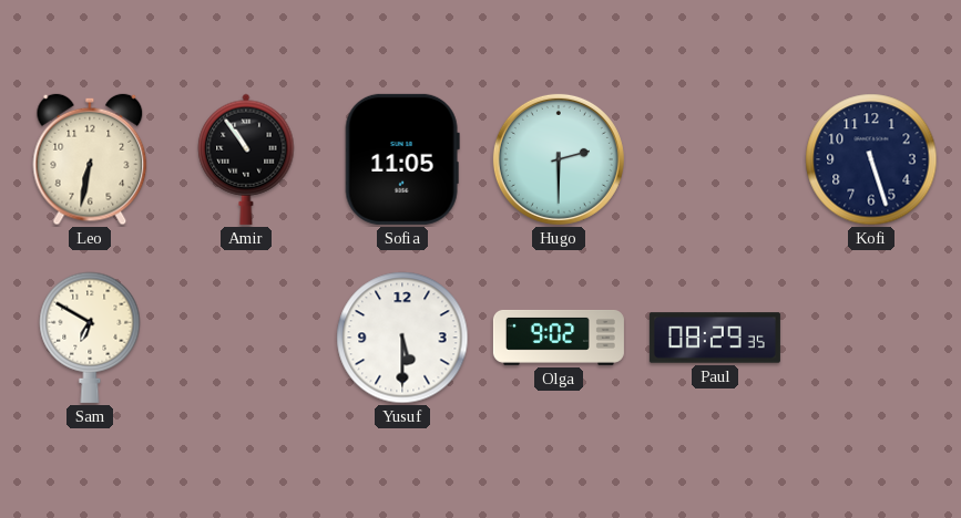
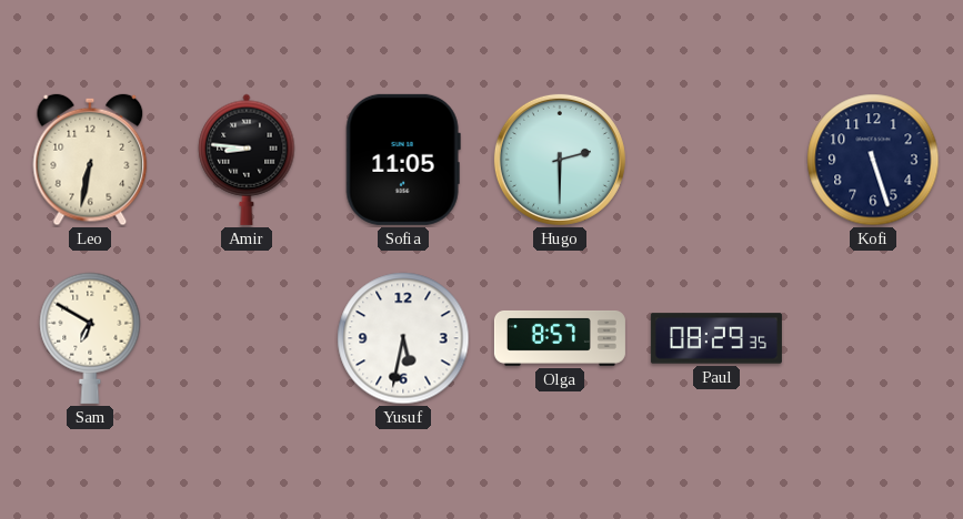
Amir: 10:54 -> 8:46
Yusuf: 5:30 -> 5:32
Olga: 9:02 -> 8:57
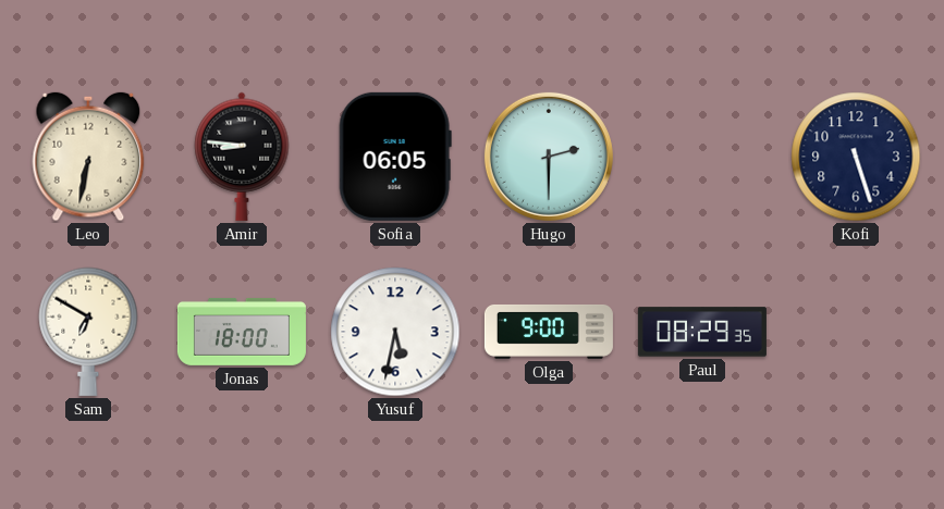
Sofia: 11:05 -> 06:05
Jonas: none -> 18:00
Olga: 8:57 -> 9:00
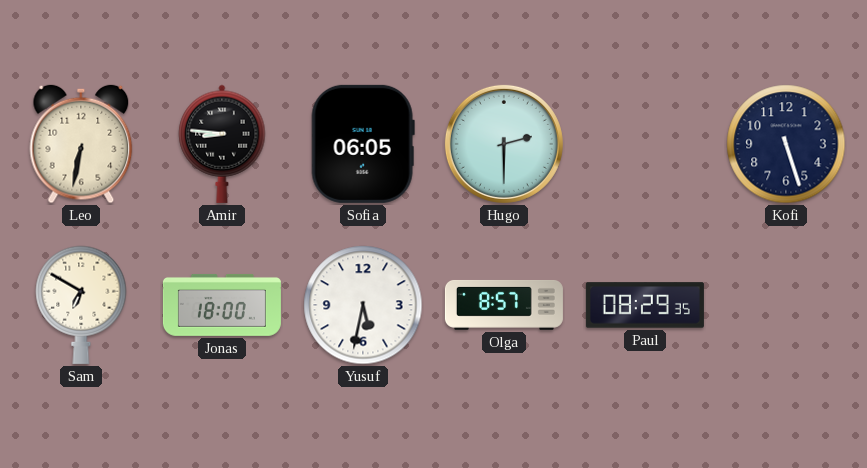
Olga: 9:00 -> 8:57
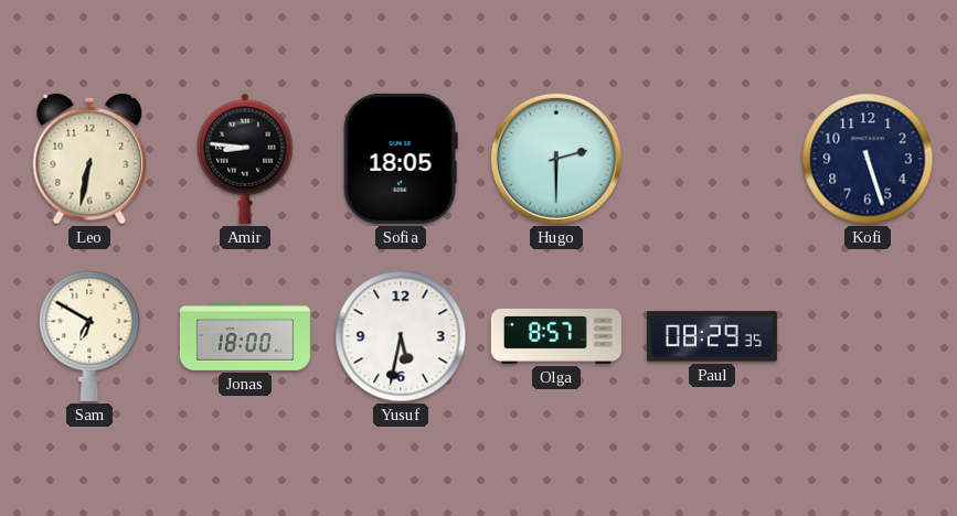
Sofia: 06:05 -> 18:05
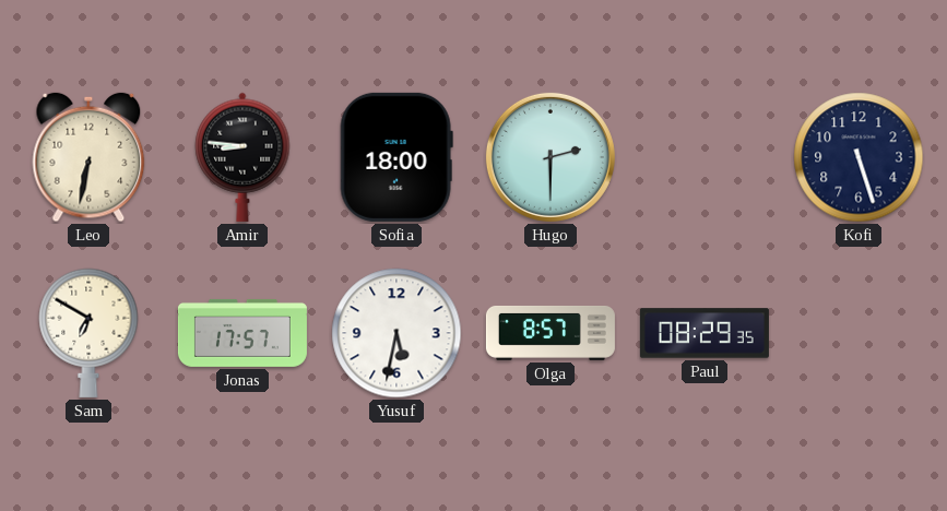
Sofia: 18:05 -> 18:00
Jonas: 18:00 -> 17:57
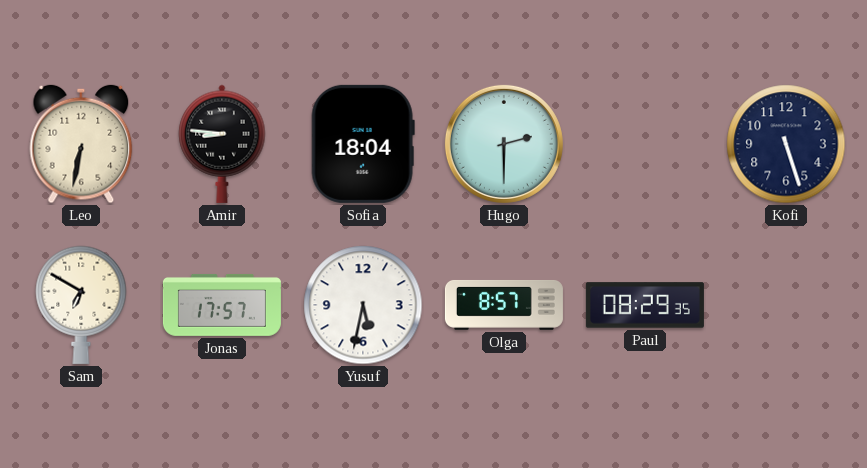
Sofia: 18:00 -> 18:04
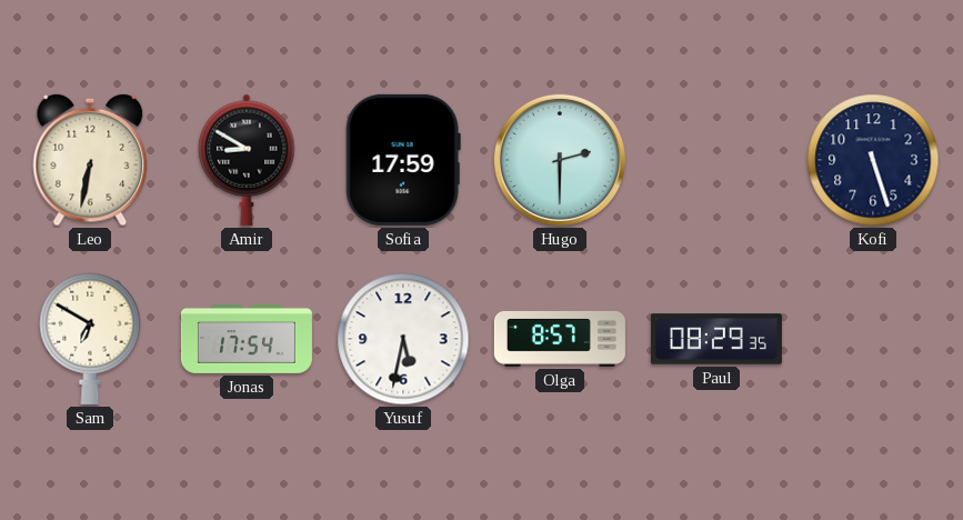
Amir: 8:46 -> 8:50
Sofia: 18:04 -> 17:59
Jonas: 17:57 -> 17:54
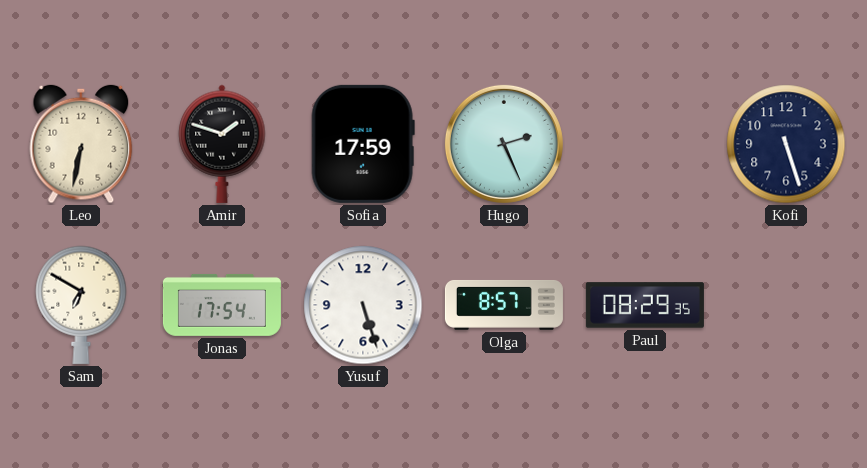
Amir: 8:50 -> 1:48
Hugo: 2:30 -> 2:26
Yusuf: 5:32 -> 5:27
